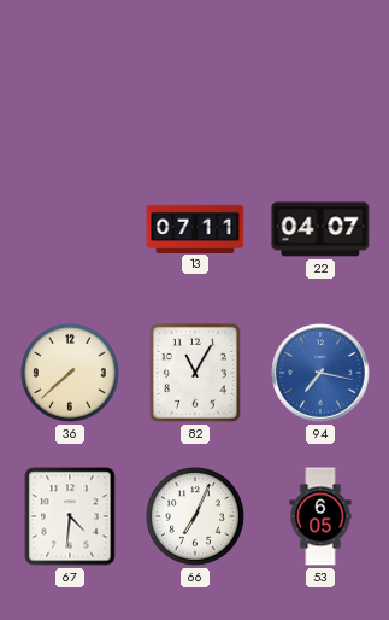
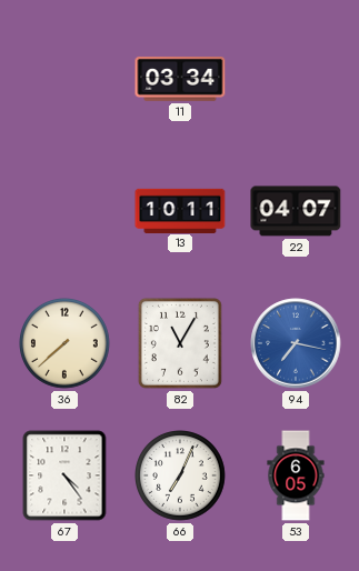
11: none -> 03:34
13: 07:11 -> 10:11
67: 4:31 -> 4:24
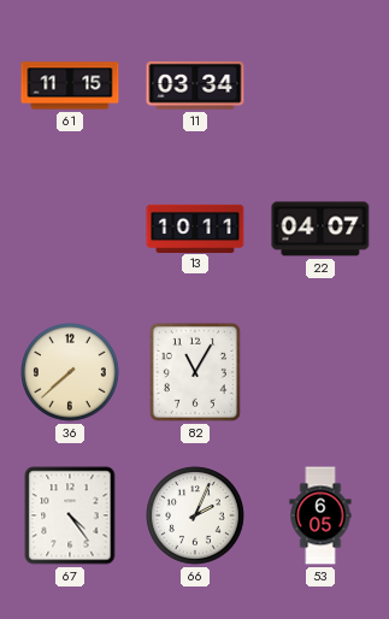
61: none -> 11:15
94: 7:17 -> none
66: 7:04 -> 2:04
